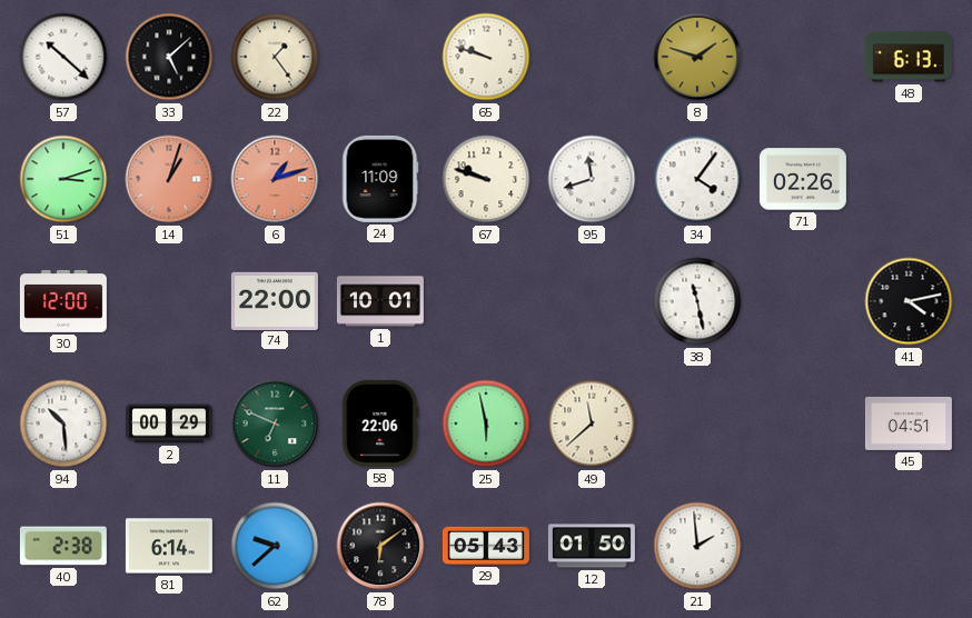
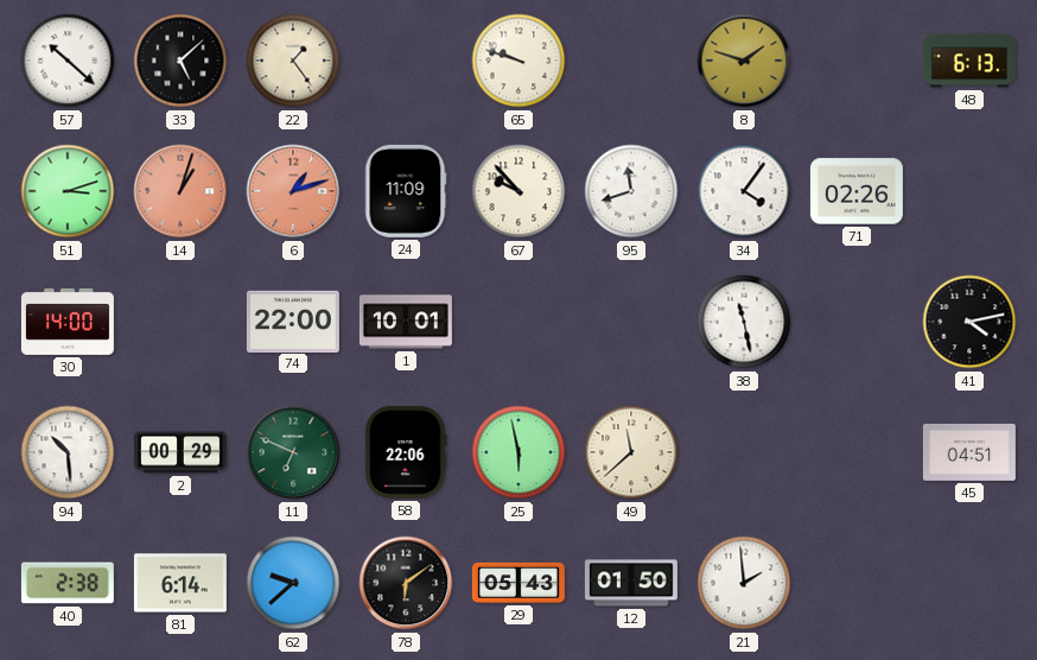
67: 9:48 -> 9:53
30: 12:00 -> 14:00
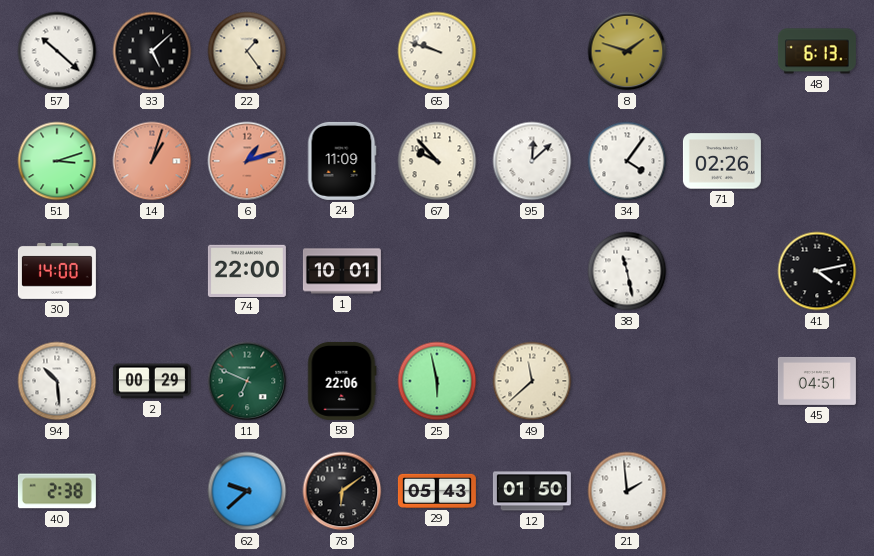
95: 11:42 -> 12:08
81: 6:14 -> none
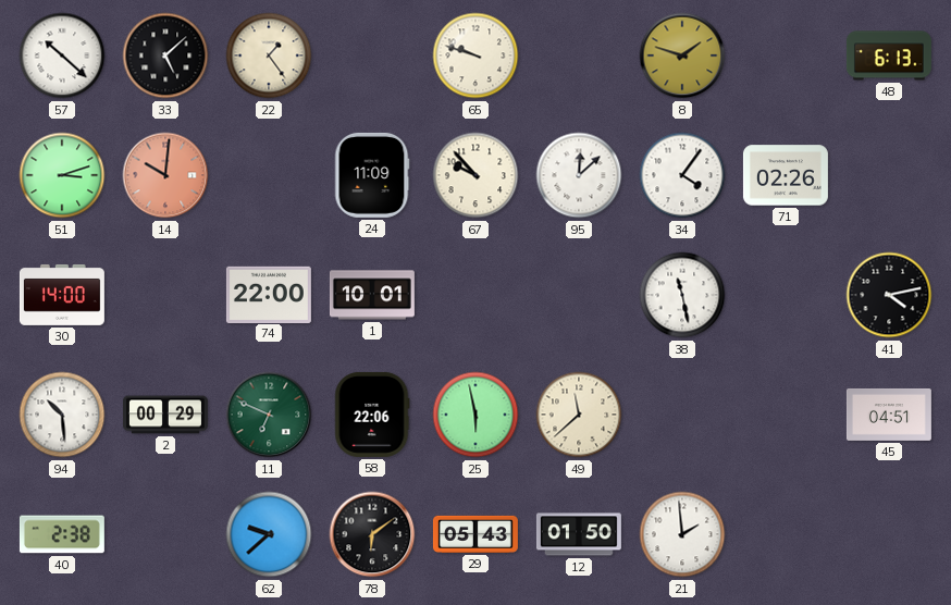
14: 1:03 -> 10:01
6: 1:12 -> none
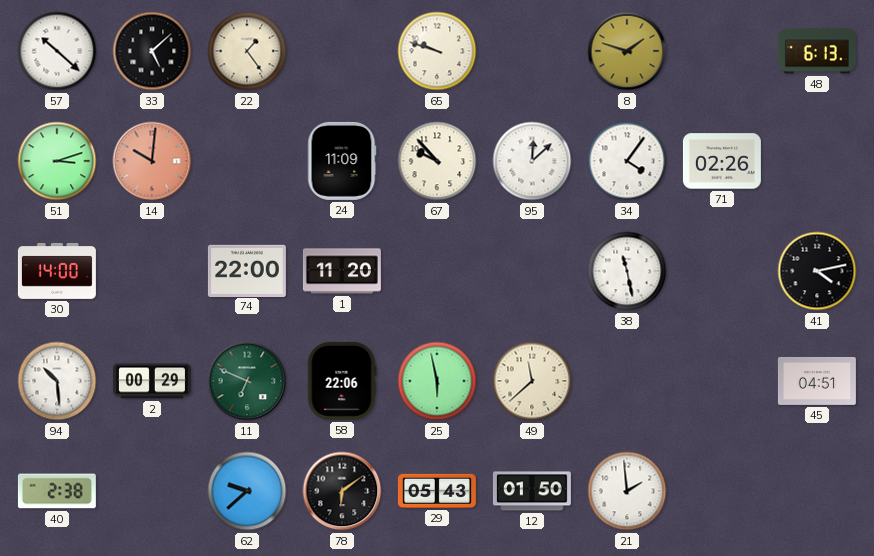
1: 10:01 -> 11:20
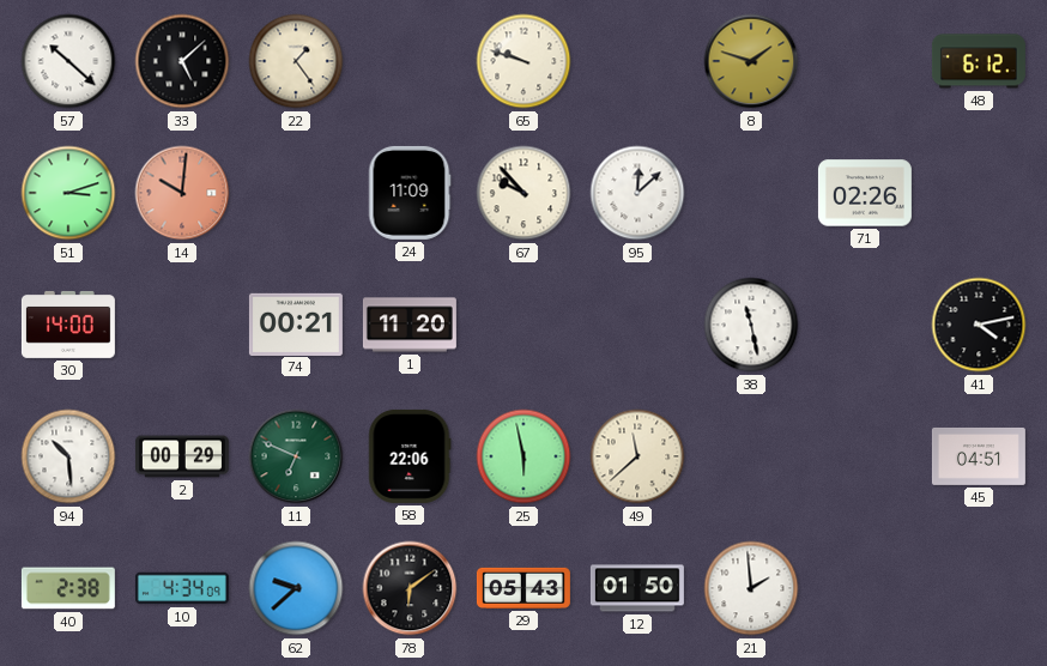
48: 6:13 -> 6:12
34: 4:06 -> none
74: 22:00 -> 00:21
10: none -> 4:34
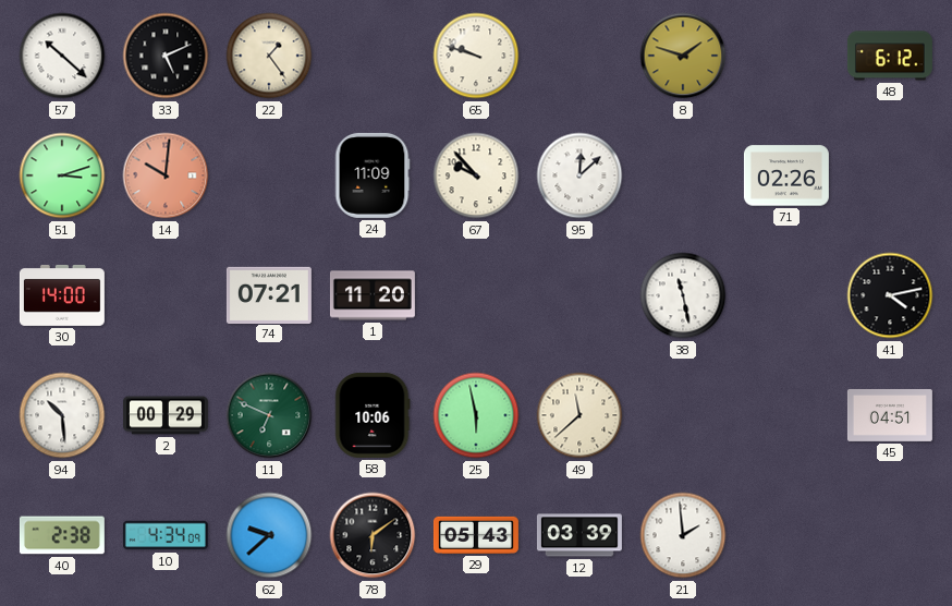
33: 5:08 -> 5:11
74: 00:21 -> 07:21
58: 22:06 -> 10:06
12: 01:50 -> 03:39
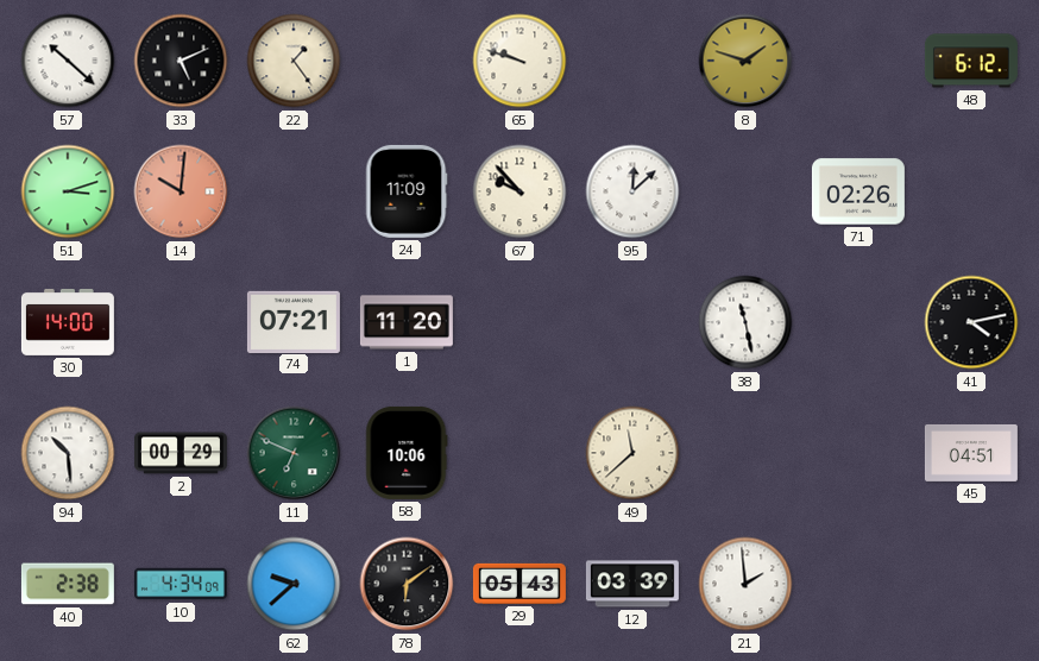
25: 5:58 -> none
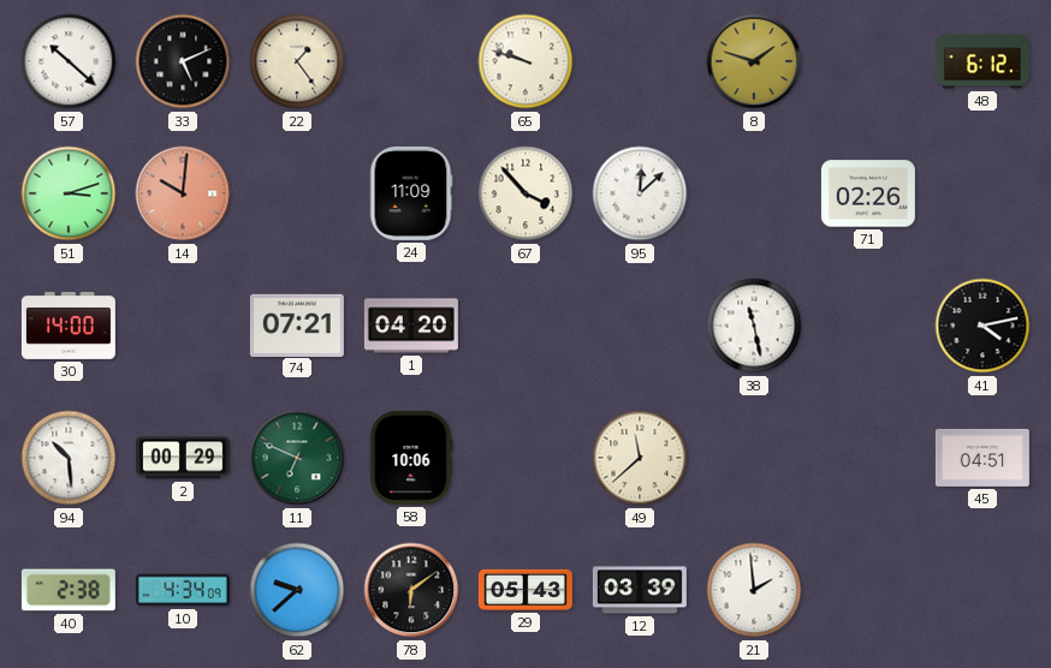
67: 9:53 -> 3:53
1: 11:20 -> 04:20
